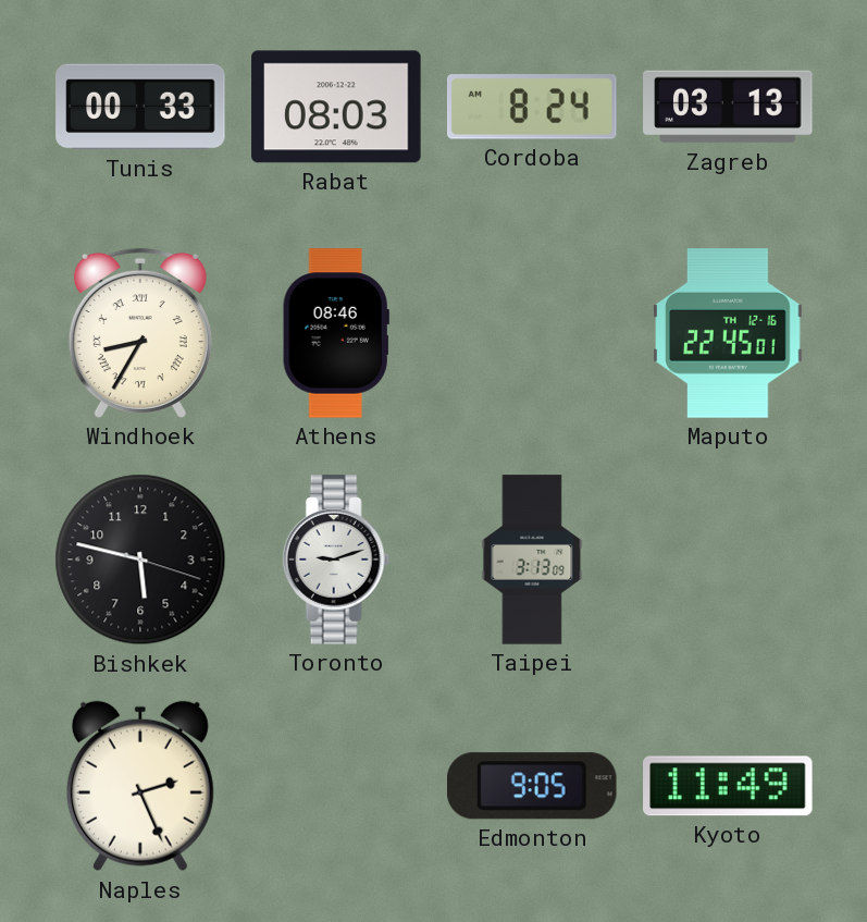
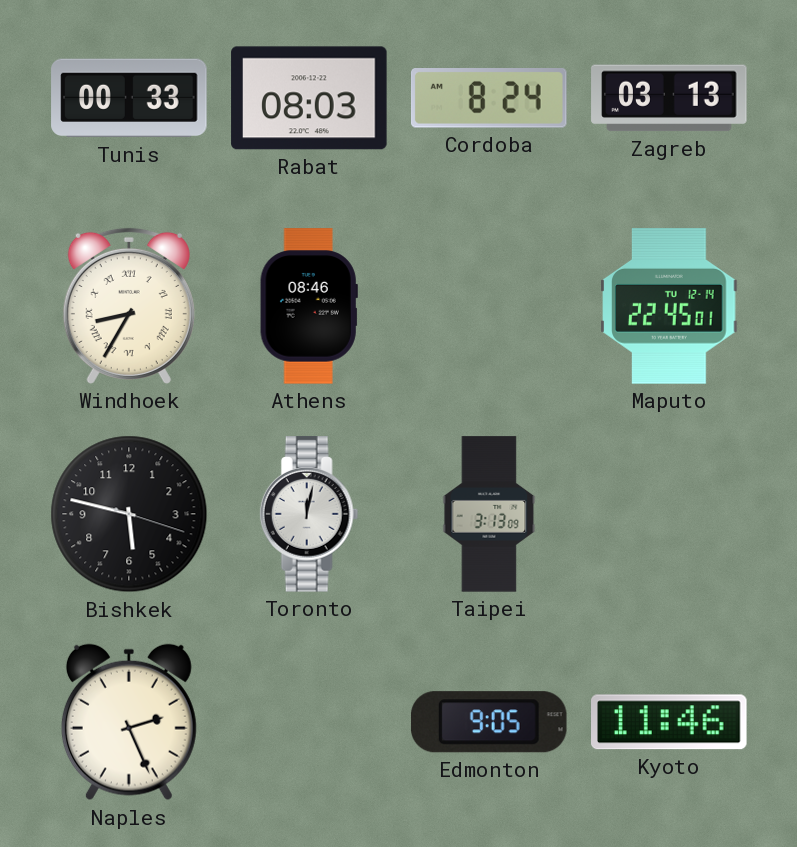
Maputo date: TH 12-16 -> TU 12-14
Toronto: 9:12 -> 12:02
Kyoto: 11:49 -> 11:46
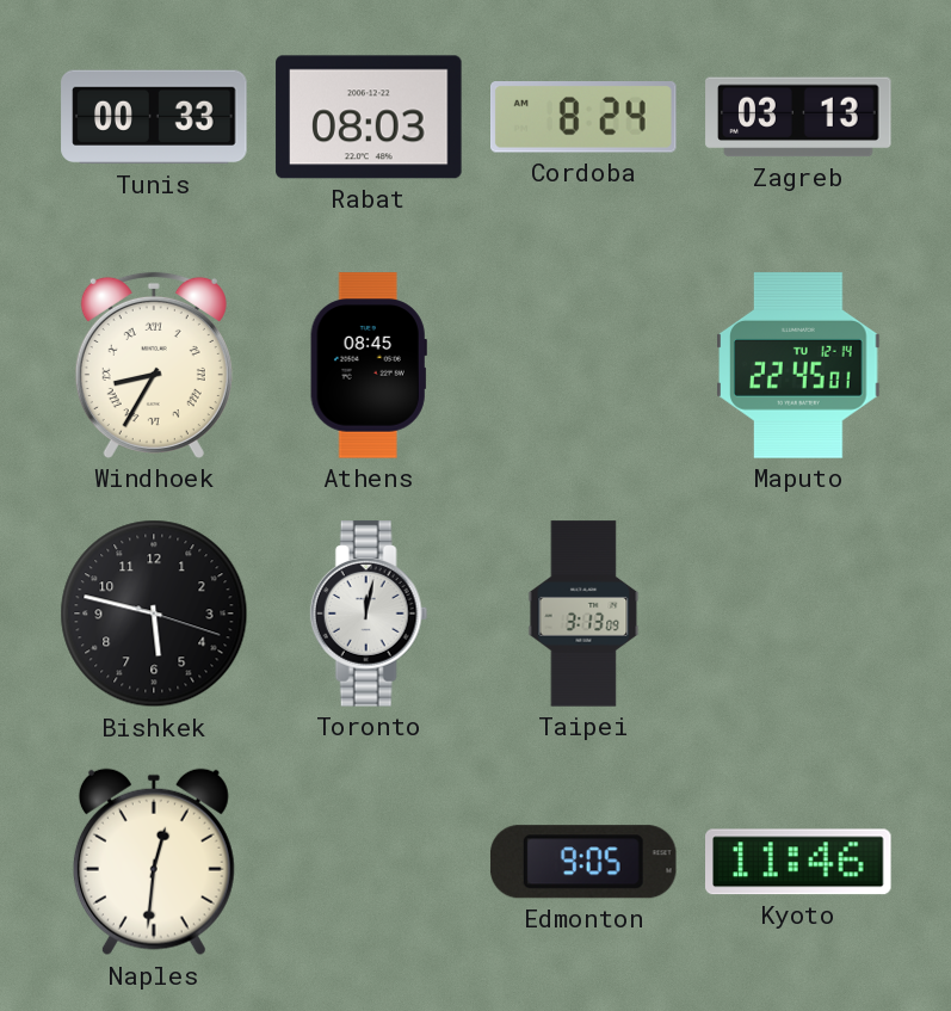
Athens: 08:46 -> 08:45
Naples: 2:26 -> 12:31
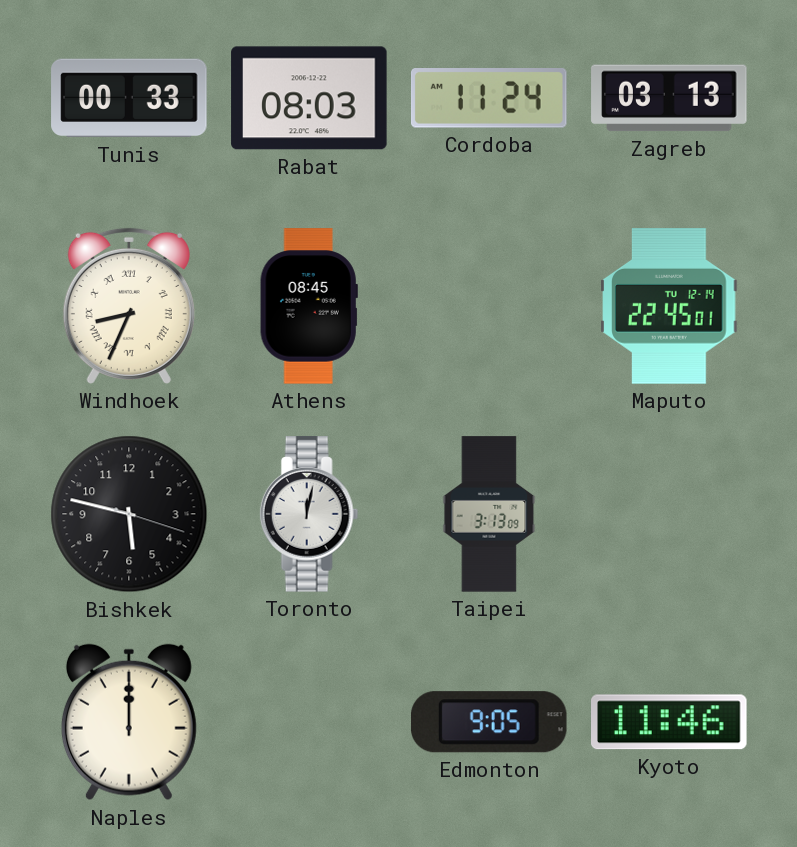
Cordoba: 8:24 -> 11:24
Windhoek: 8:35 -> 8:34
Naples: 12:31 -> 12:00
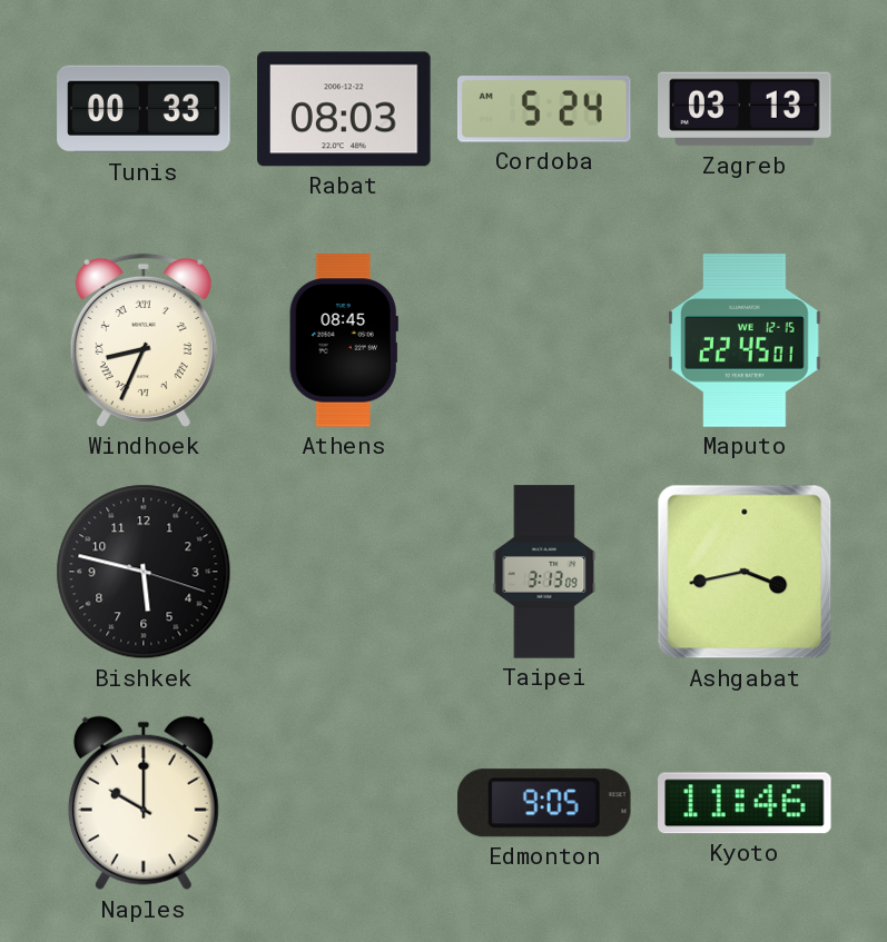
Cordoba: 11:24 -> 5:24
Maputo date: TU 12-14 -> WE 12-15
Toronto: 12:02 -> none
Ashgabat: none -> 3:43
Naples: 12:00 -> 10:00
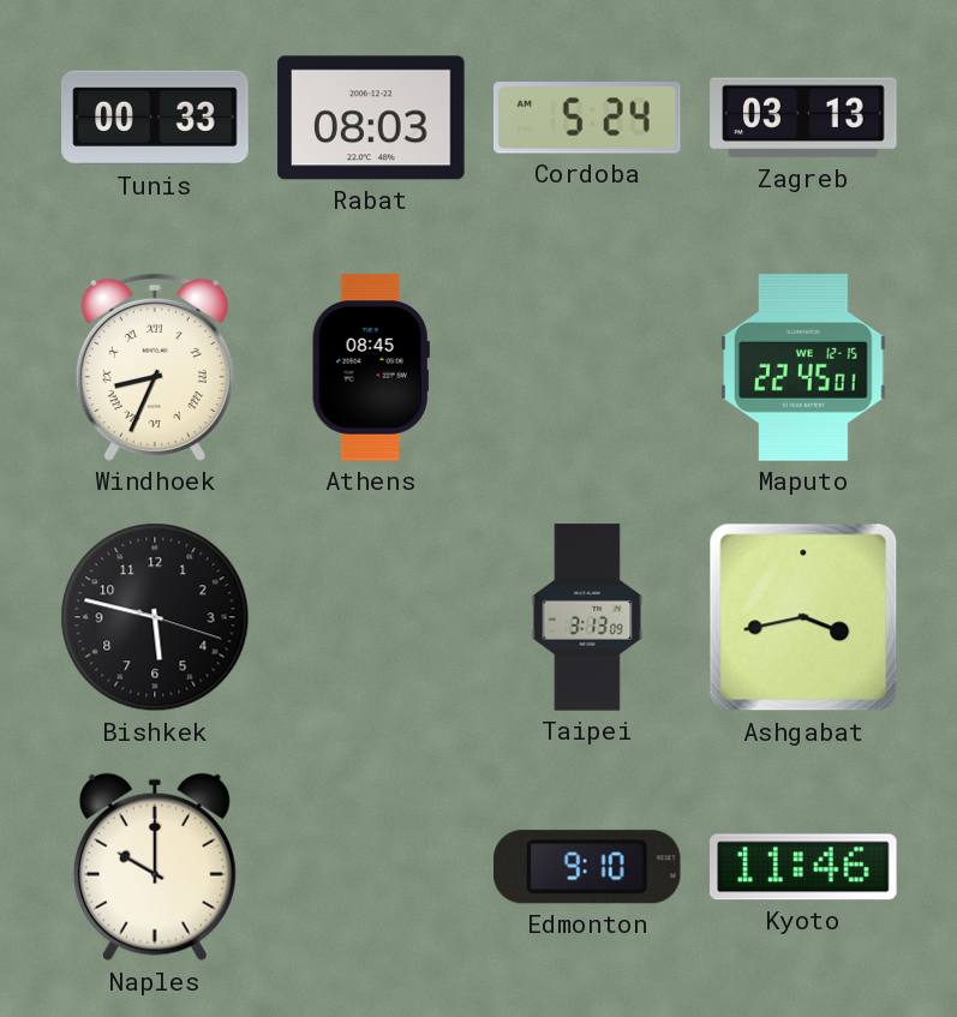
Edmonton: 9:05 -> 9:10
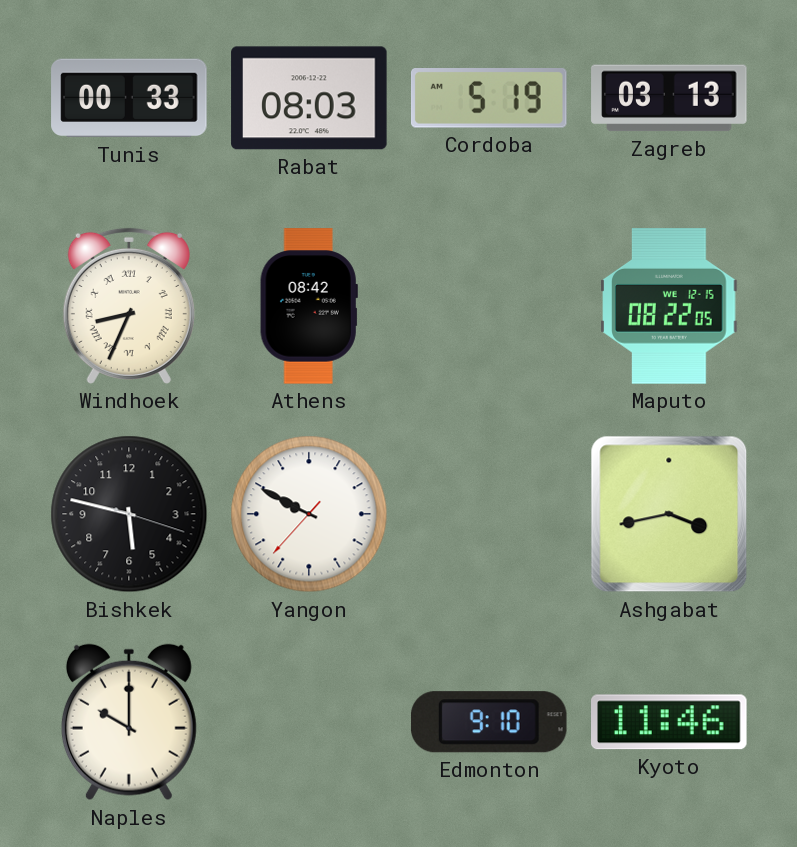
Cordoba: 5:24 -> 5:19
Athens: 08:45 -> 08:42
Maputo: 22:45 -> 08:22
Yangon: none -> 9:49
Taipei: 3:13 -> none
